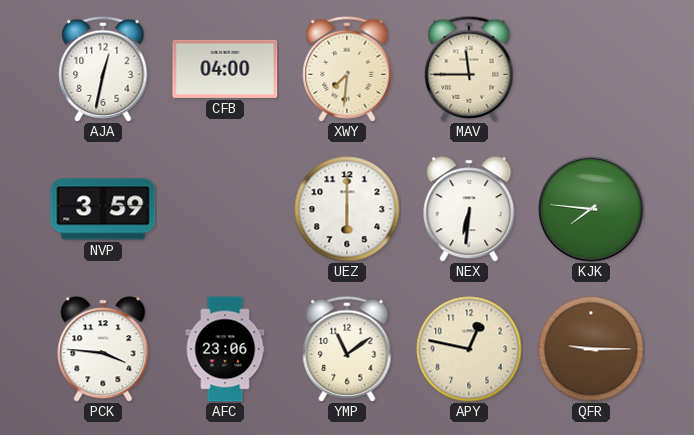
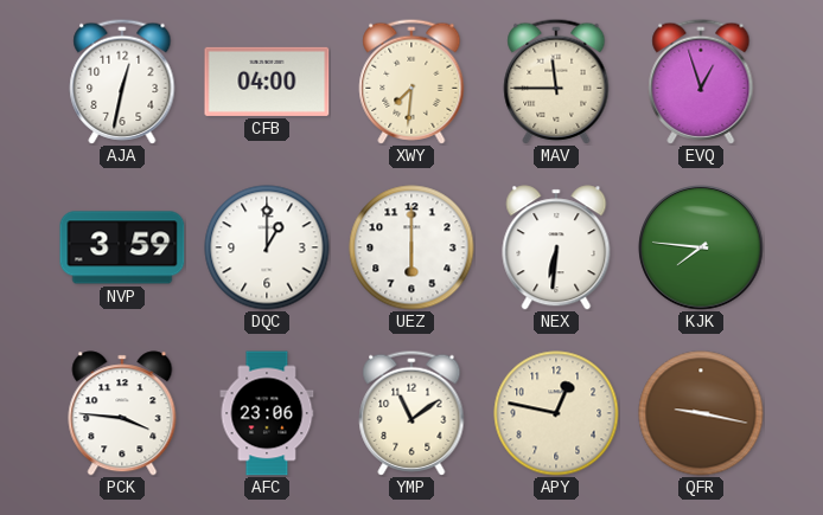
EVQ: none -> 12:57
DQC: none -> 1:00
QFR: 9:15 -> 9:17
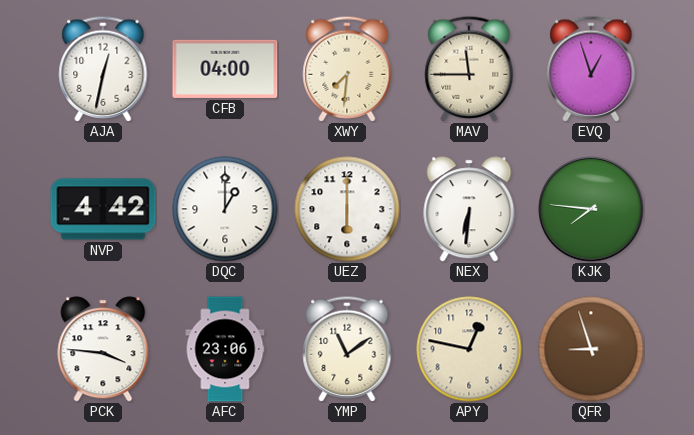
NVP: 3:59 -> 4:42
QFR: 9:17 -> 8:57
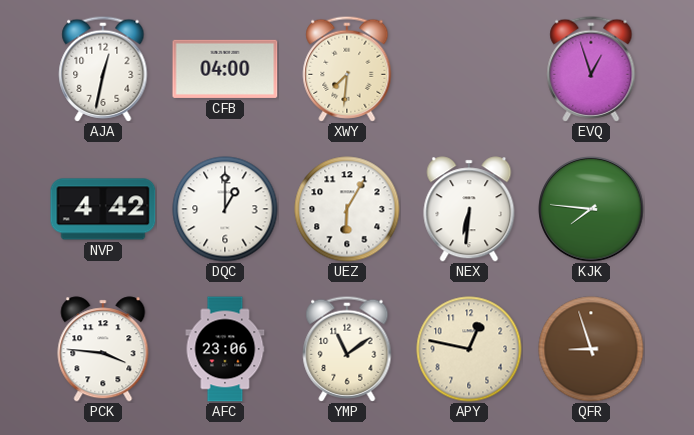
MAV: 11:45 -> none
UEZ: 6:00 -> 6:05
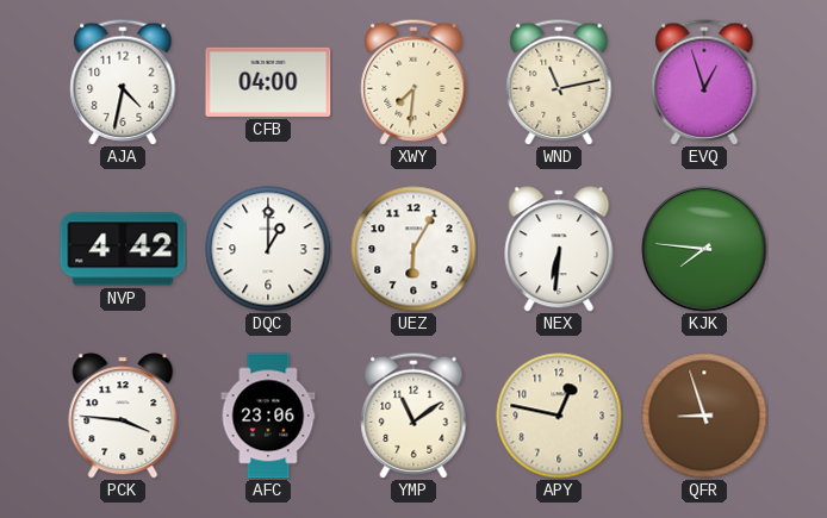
AJA: 12:32 -> 4:32
WND: none -> 11:13
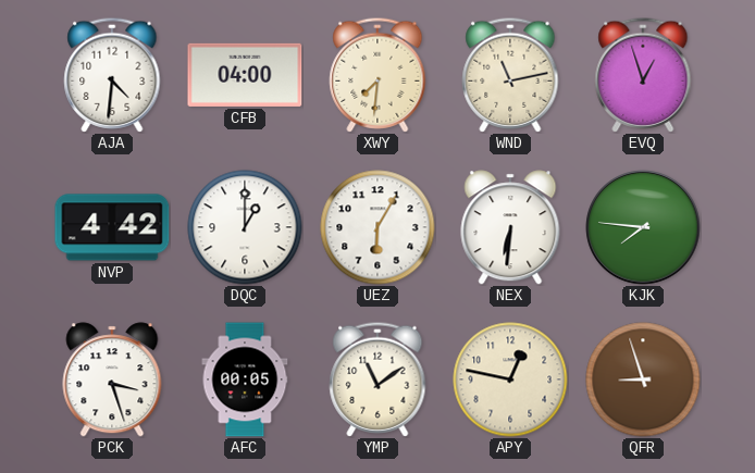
AJA: 4:32 -> 4:31
PCK: 3:46 -> 3:27
AFC: 23:06 -> 00:05
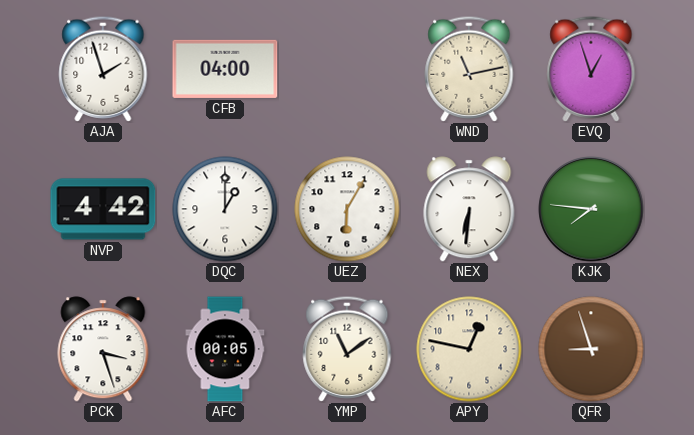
AJA: 4:31 -> 1:57
XWY: 7:31 -> none
